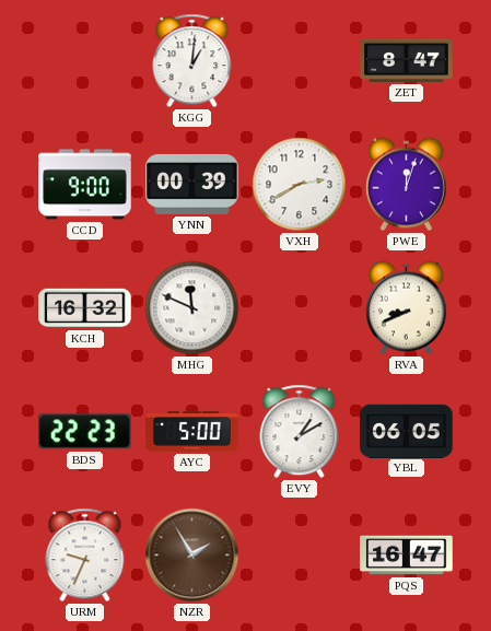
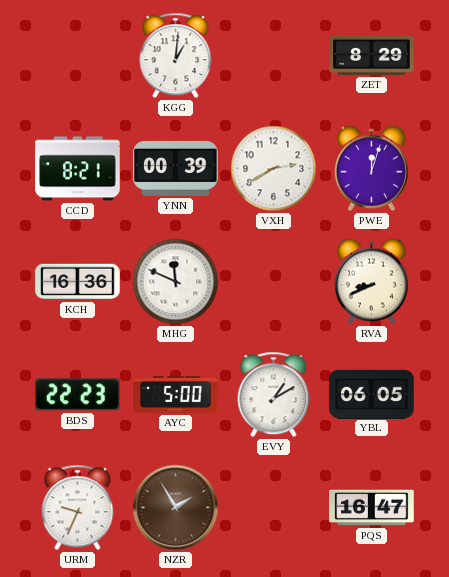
ZET: 8:47 -> 8:29
CCD: 9:00 -> 8:21
KCH: 16:32 -> 16:36
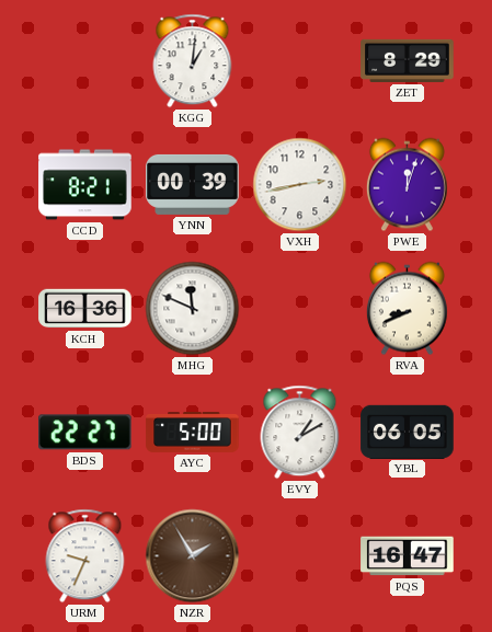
VXH: 2:40 -> 2:43
BDS: 22:23 -> 22:27
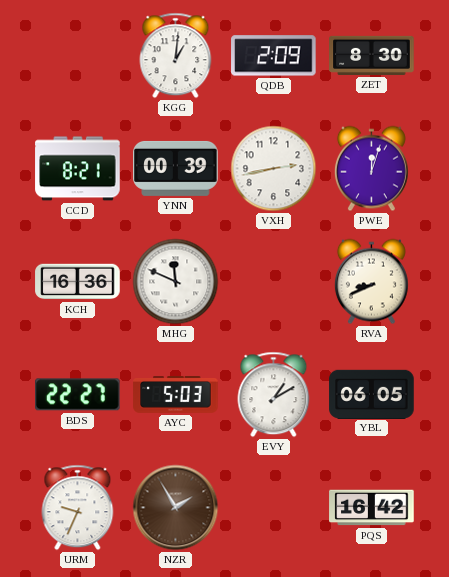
QDB: none -> 2:09
ZET: 8:29 -> 8:30
AYC: 5:00 -> 5:03
PQS: 16:47 -> 16:42
